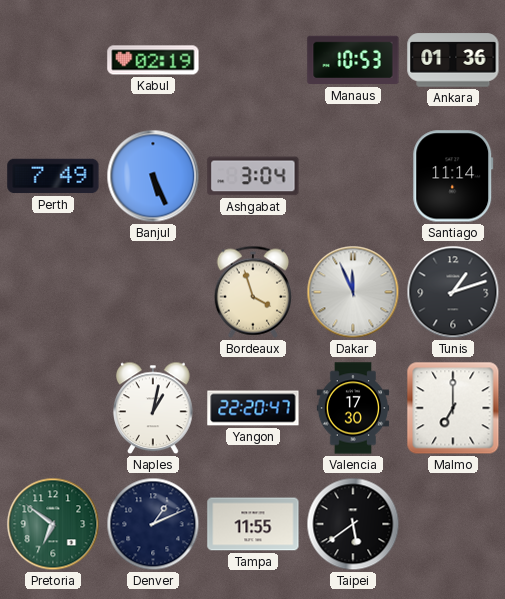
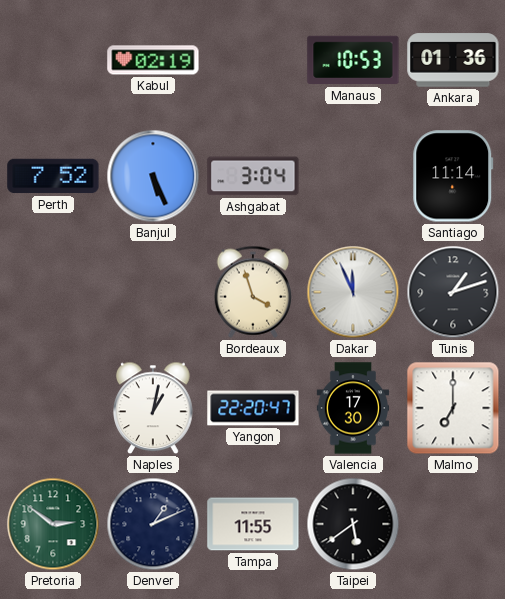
Perth: 7:49 -> 7:52
Pretoria: 6:51 -> 2:51
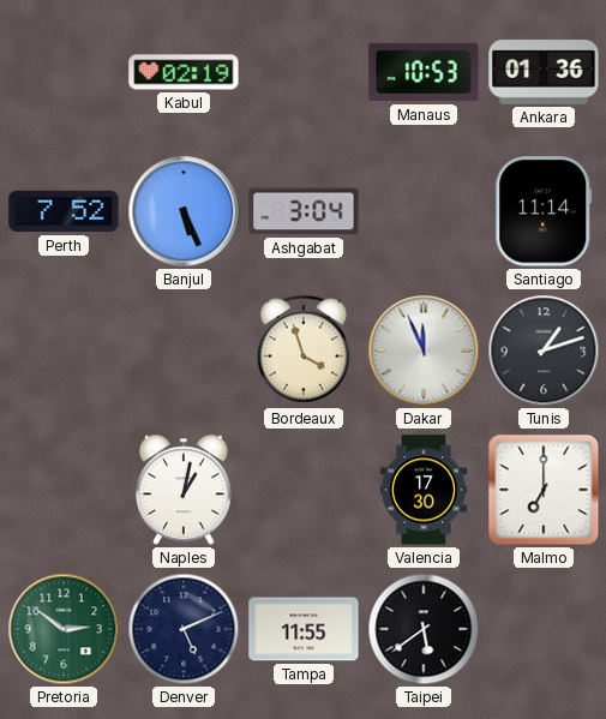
Yangon: 22:20 -> none
Denver: 1:11 -> 5:11
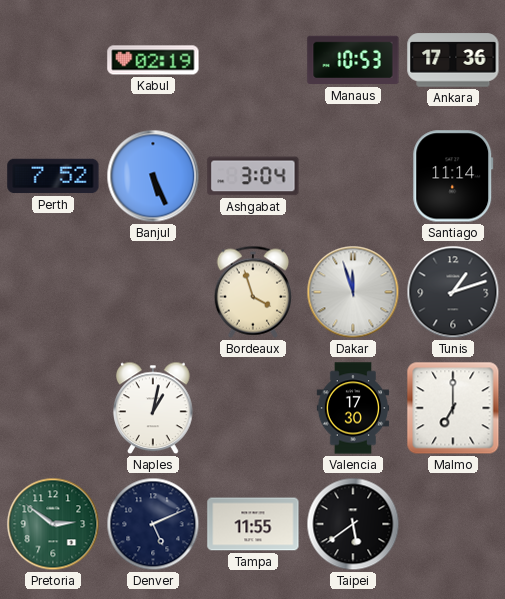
Ankara: 01:36 -> 17:36
Dakar: 11:56 -> 11:57
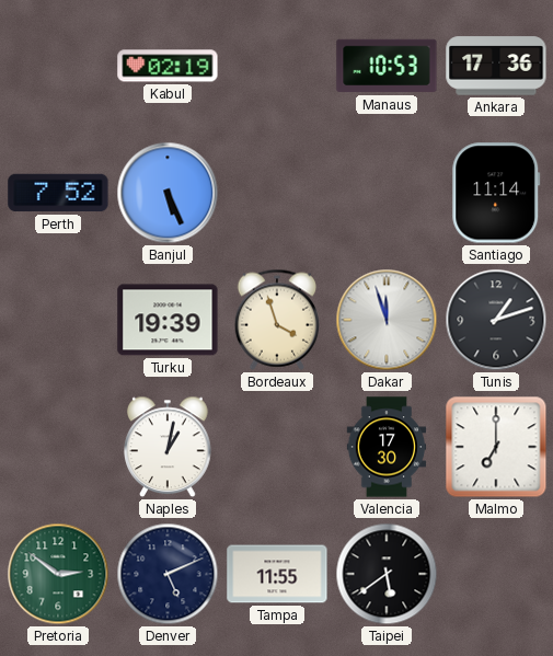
Ashgabat: 3:04 -> none
Turku: none -> 19:39
